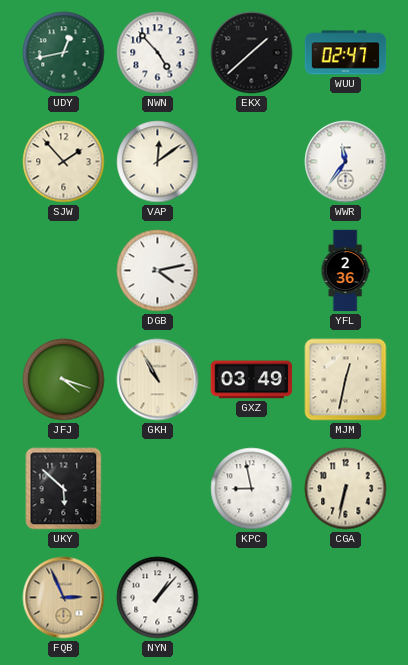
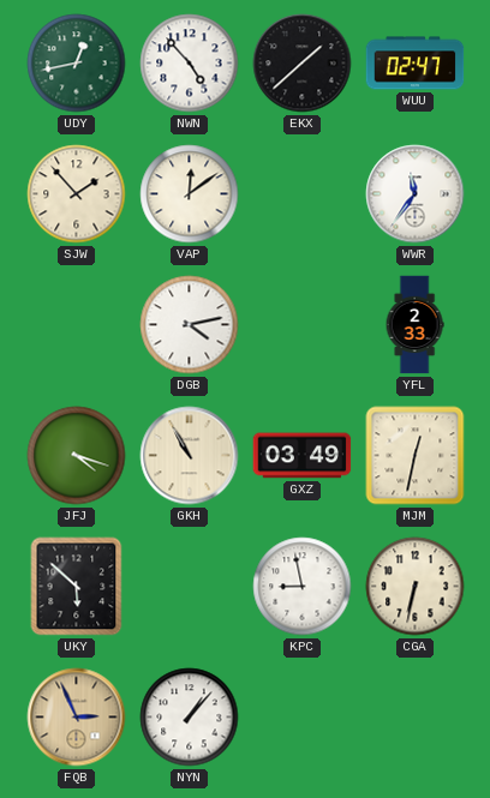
YFL: 2:36 -> 2:33
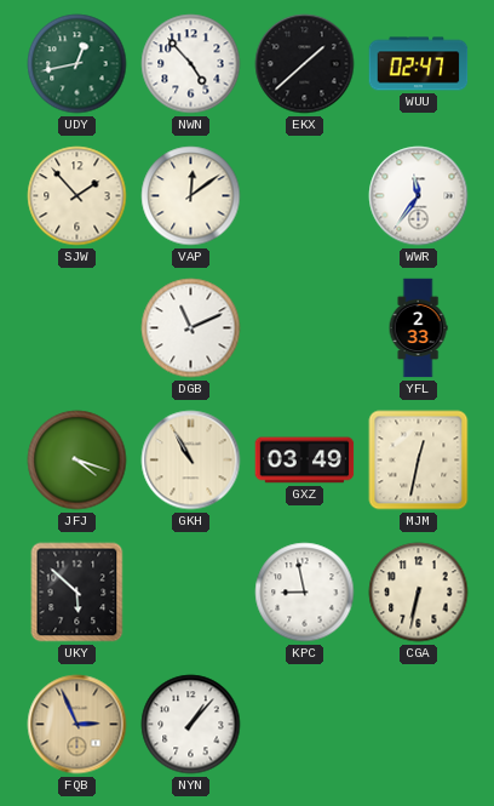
DGB: 4:13 -> 11:11
